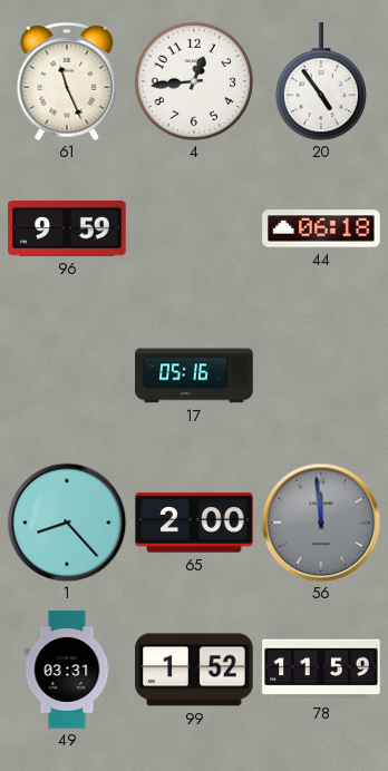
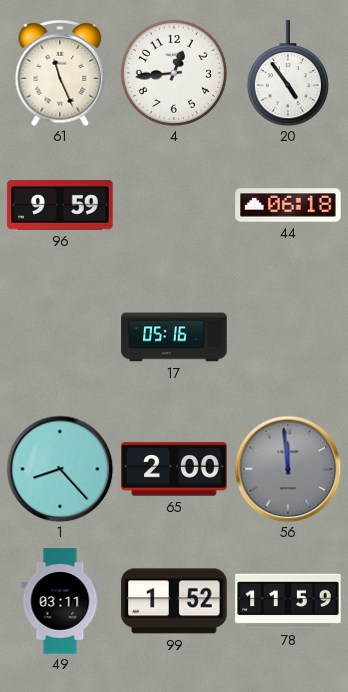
49: 03:31 -> 03:11
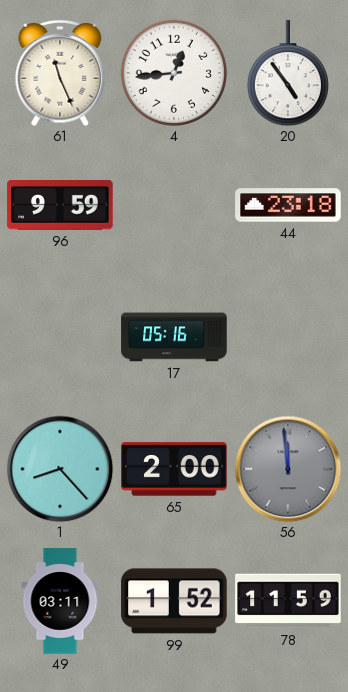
44: 06:18 -> 23:18
